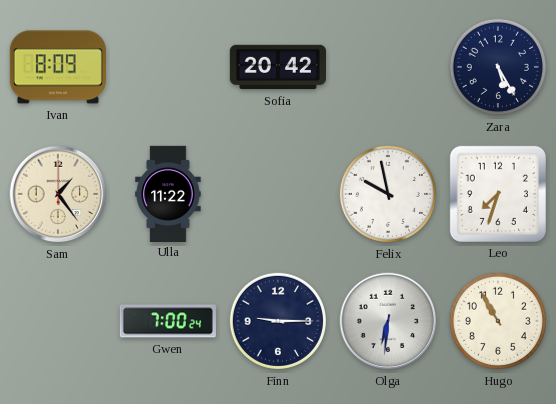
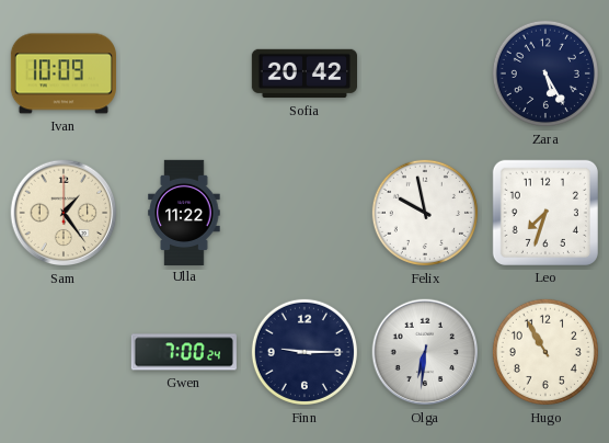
Ivan: 8:09 -> 10:09
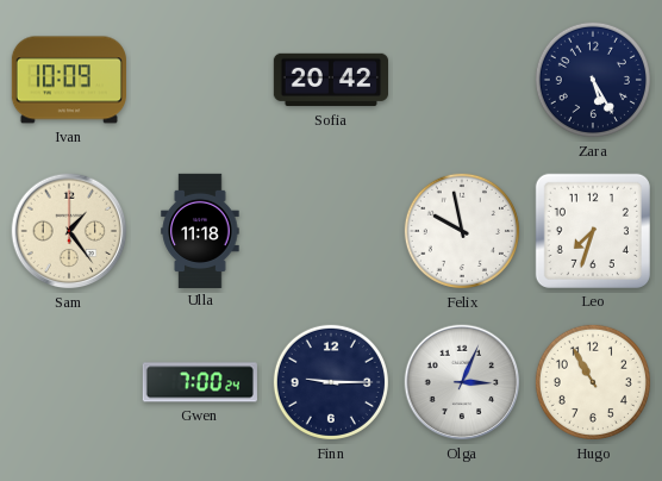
Ulla: 11:22 -> 11:18
Olga: 6:31 -> 3:04
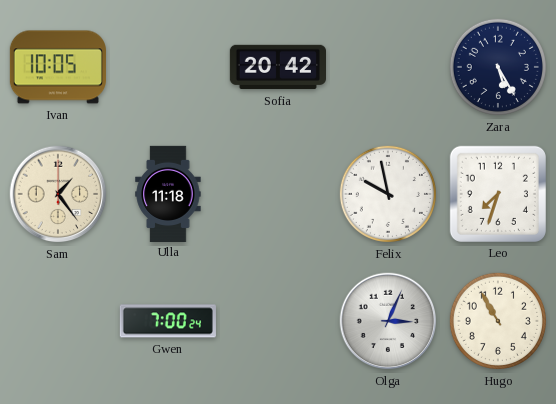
Ivan: 10:09 -> 10:05
Finn: 9:15 -> none
